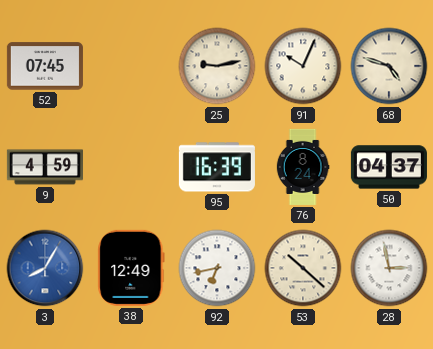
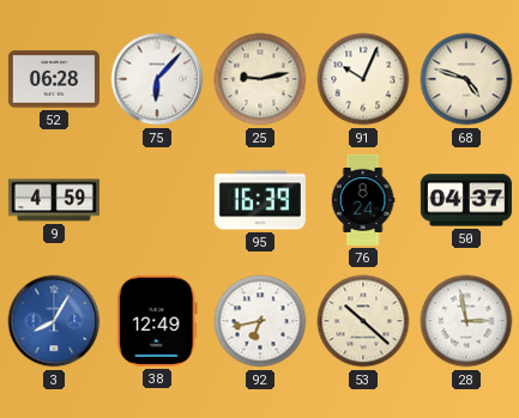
52: 07:45 -> 06:28
75: none -> 6:07
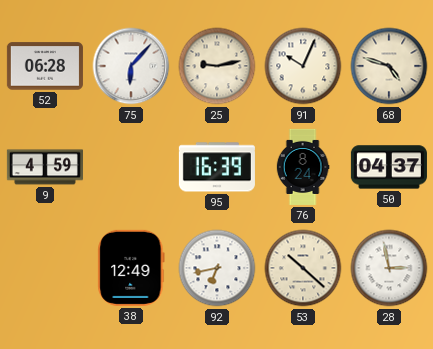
3: 8:05 -> none
